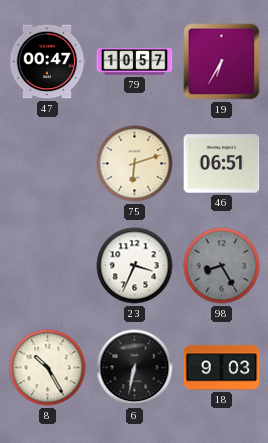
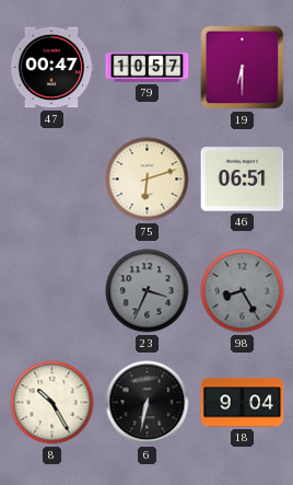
19: 6:35 -> 6:30
23 dial: white -> grey
18: 9:03 -> 9:04
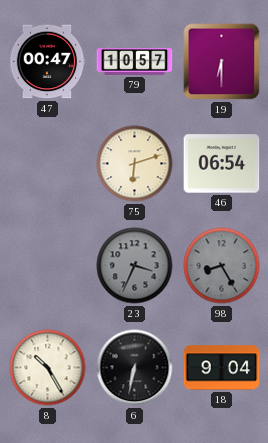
46: 06:51 -> 06:54
